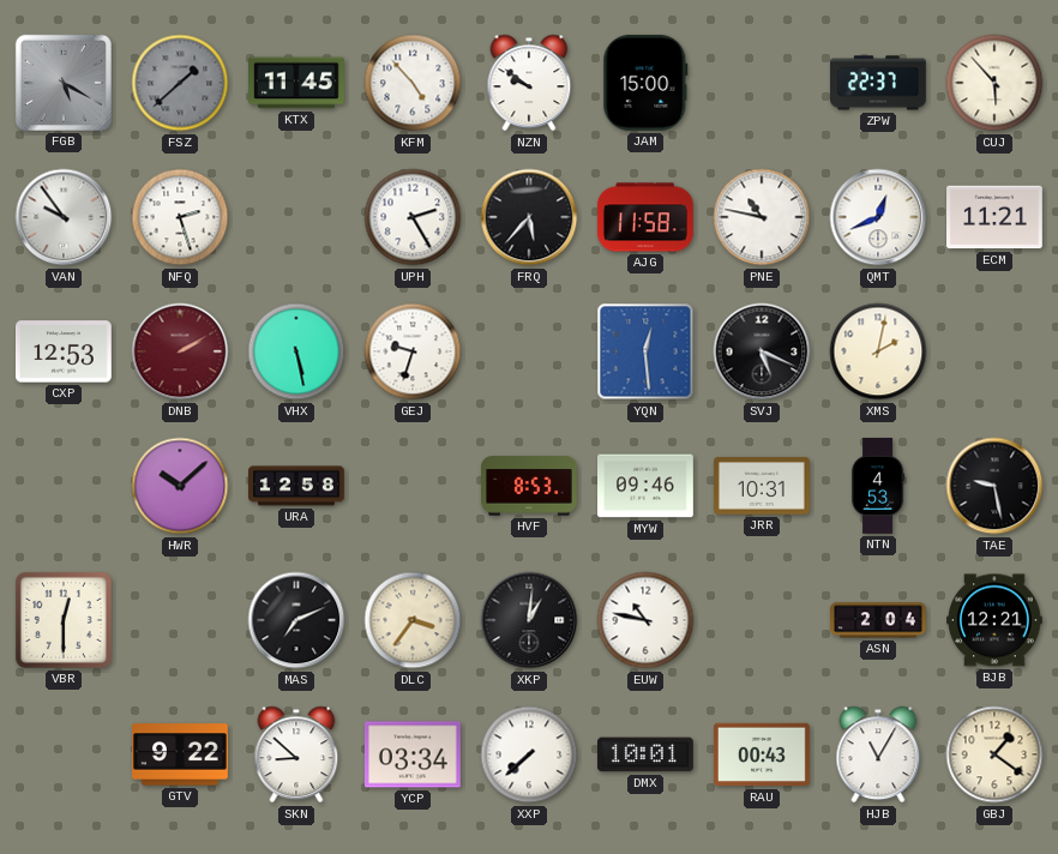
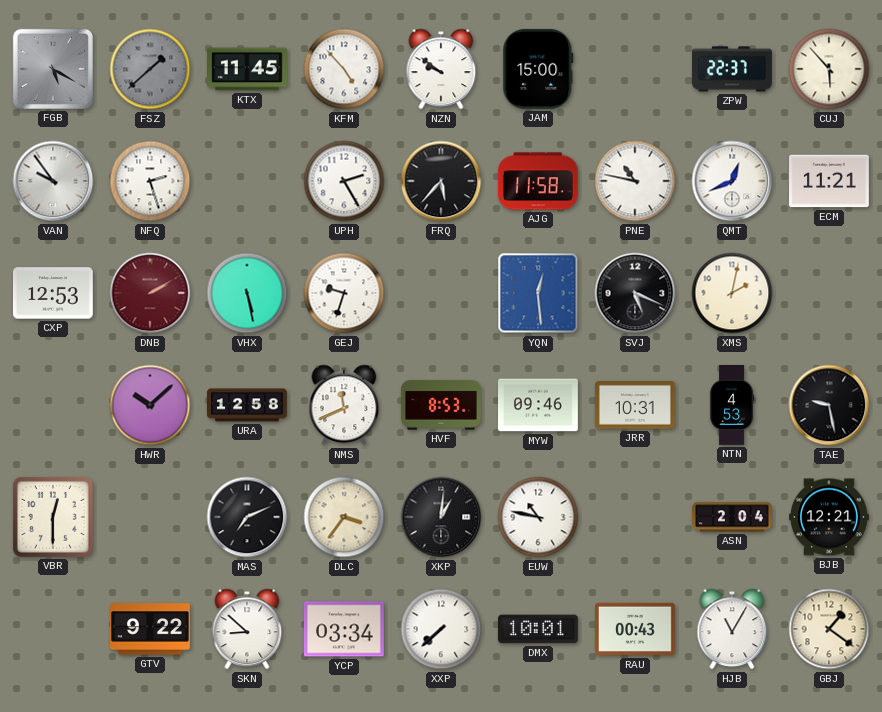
NMS: none -> 11:41
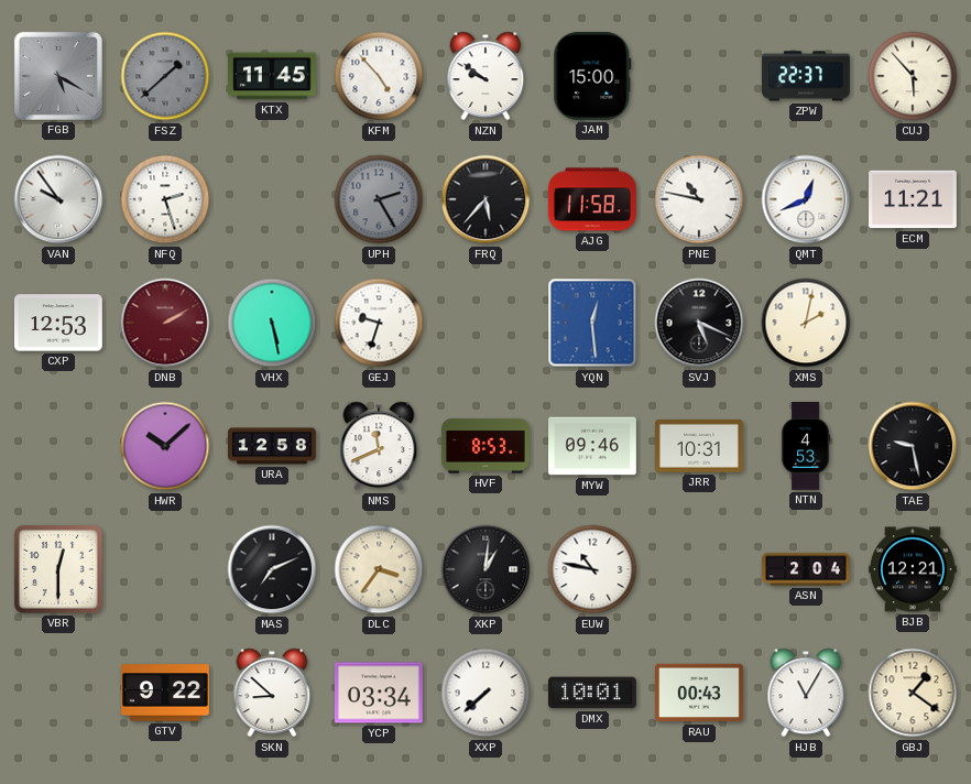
UPH dial: white -> grey
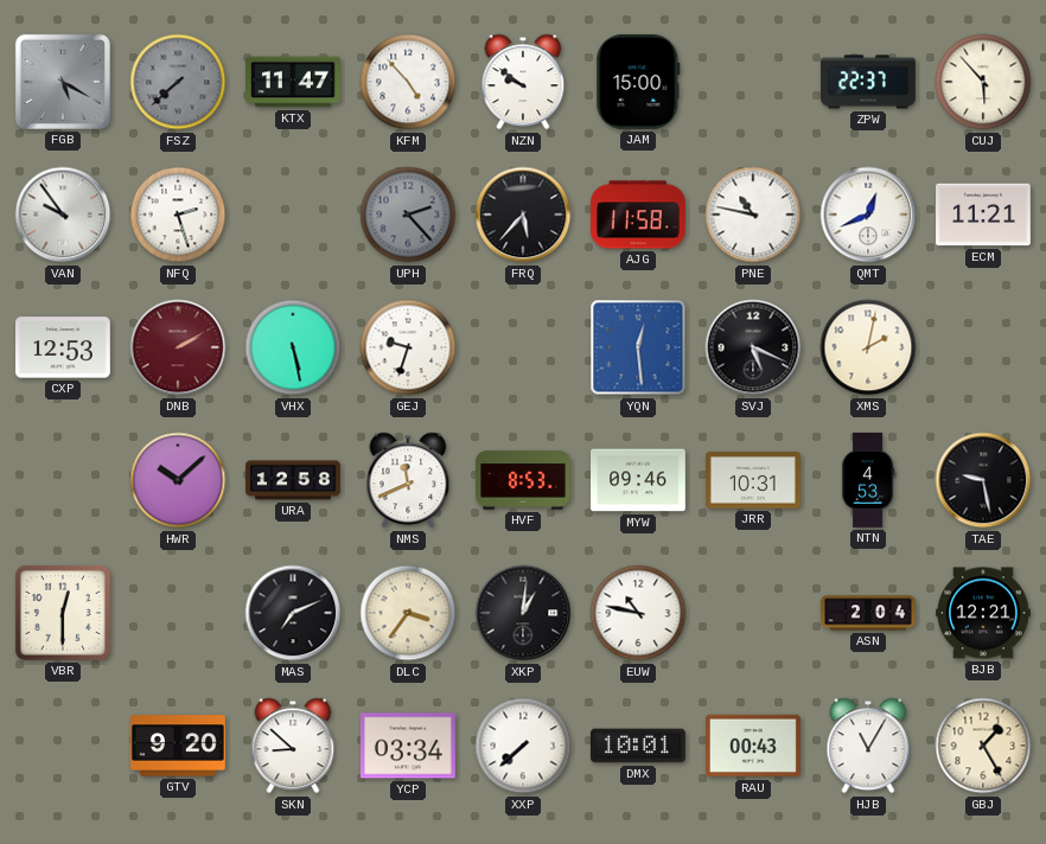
FSZ: 1:38 -> 7:38
KTX: 11:45 -> 11:47
UPH: 2:25 -> 2:23
GTV: 9:22 -> 9:20
GBJ: 1:21 -> 1:25
